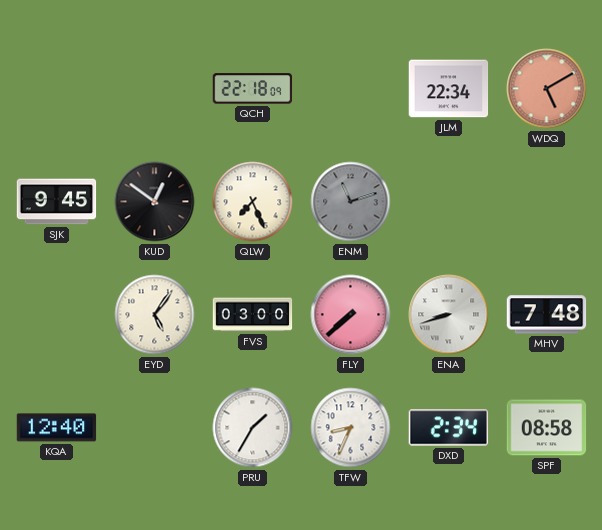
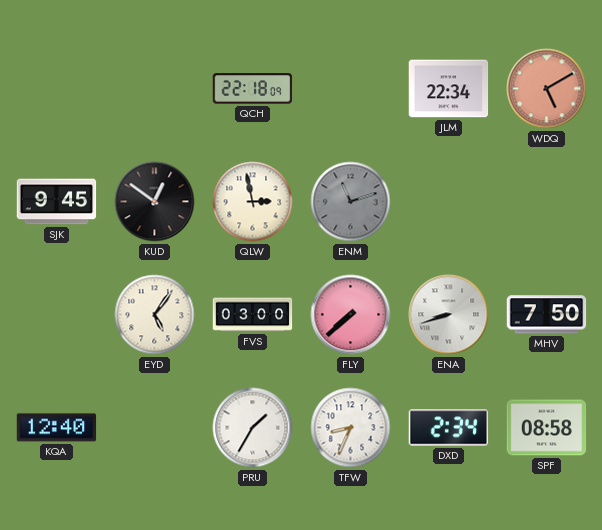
QLW: 7:26 -> 2:58
MHV: 7:48 -> 7:50
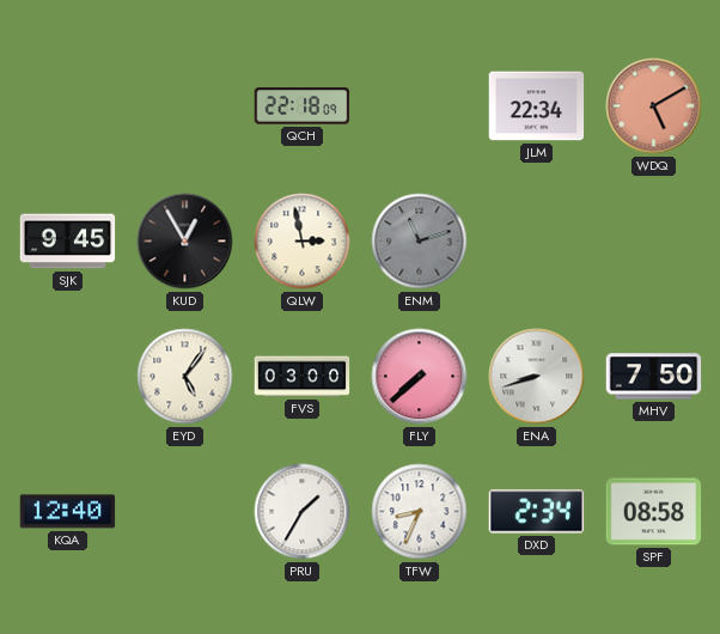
KUD: 12:51 -> 12:55
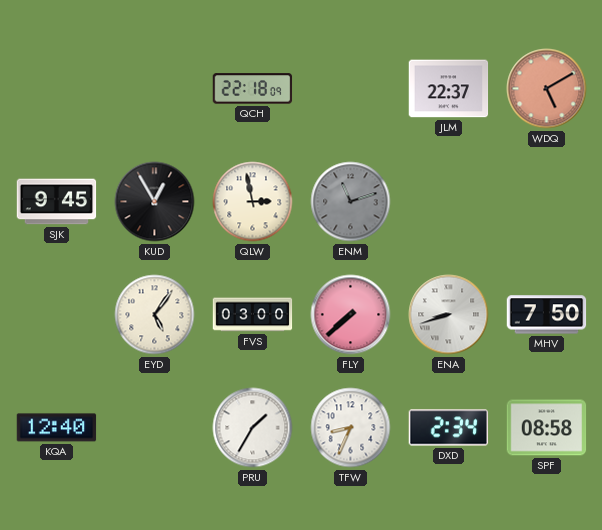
JLM: 22:34 -> 22:37
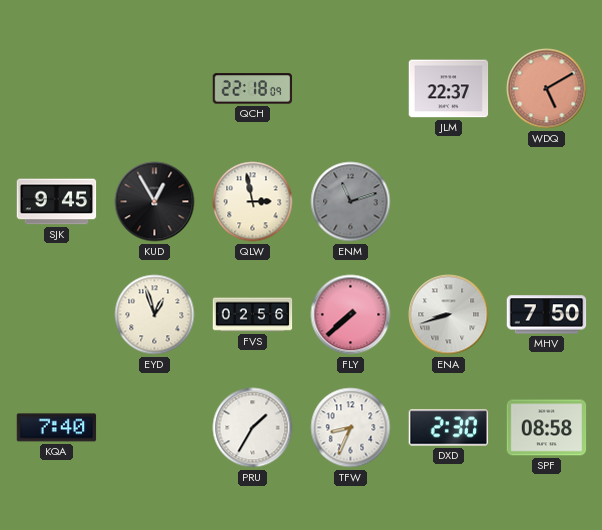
EYD: 5:06 -> 12:57
FVS: 03:00 -> 02:56
KQA: 12:40 -> 7:40
DXD: 2:34 -> 2:30
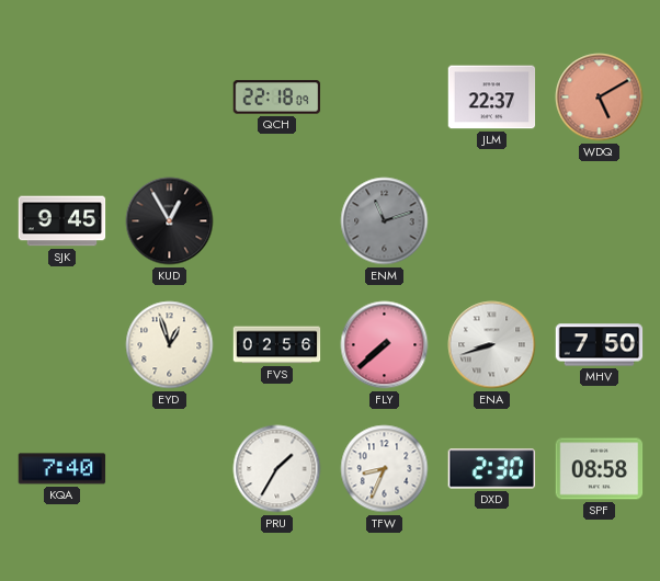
QLW: 2:58 -> none
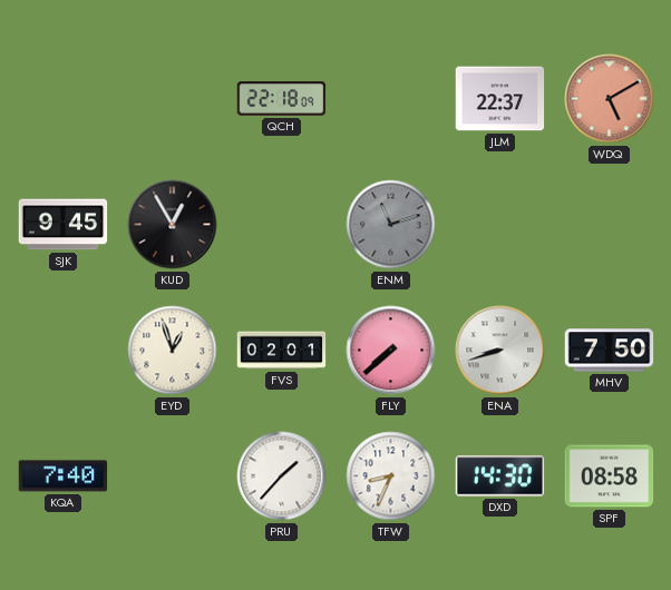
FVS: 02:56 -> 02:01
PRU: 1:35 -> 1:37
DXD: 2:30 -> 14:30
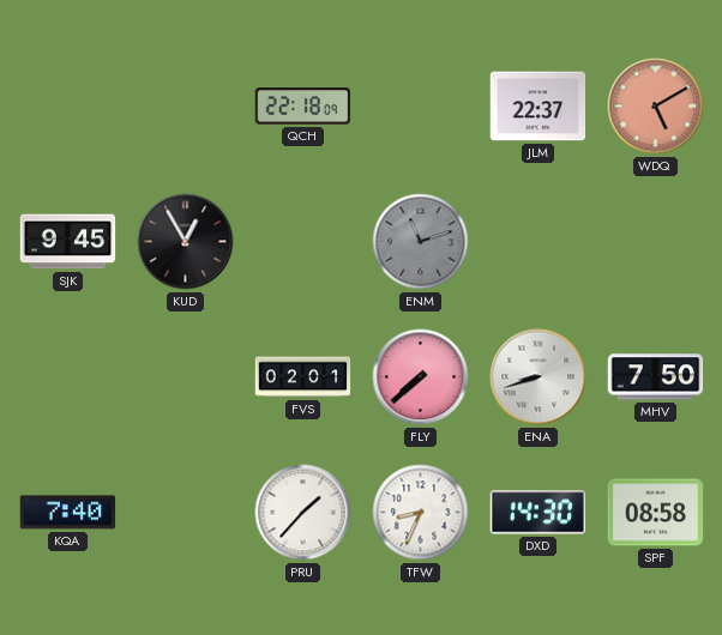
EYD: 12:57 -> none
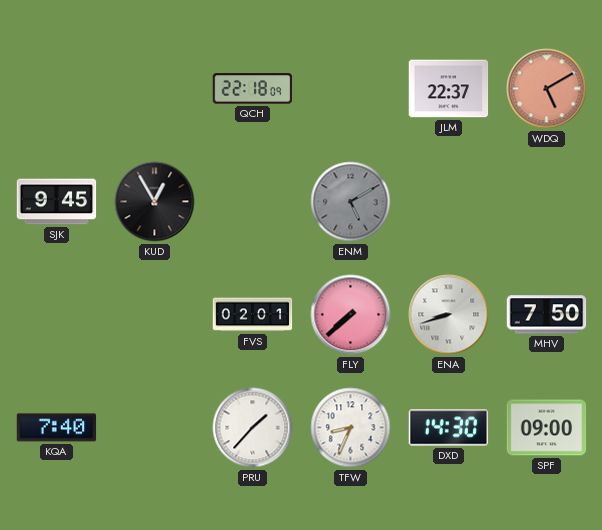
ENM: 11:12 -> 5:10
SPF: 08:58 -> 09:00
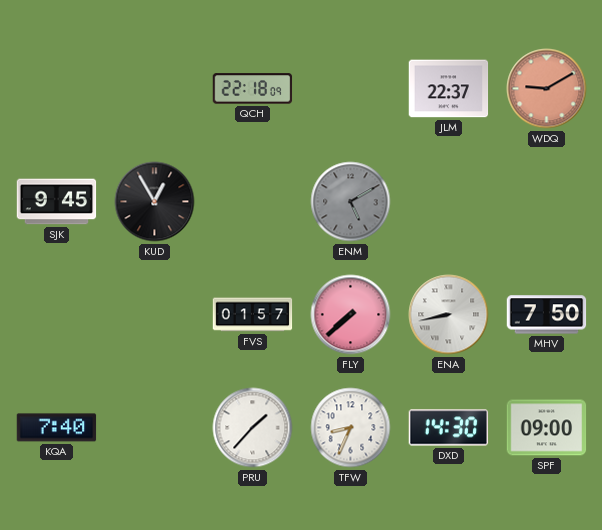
WDQ: 5:10 -> 9:10
FVS: 02:01 -> 01:57
ENA: 8:42 -> 8:43
